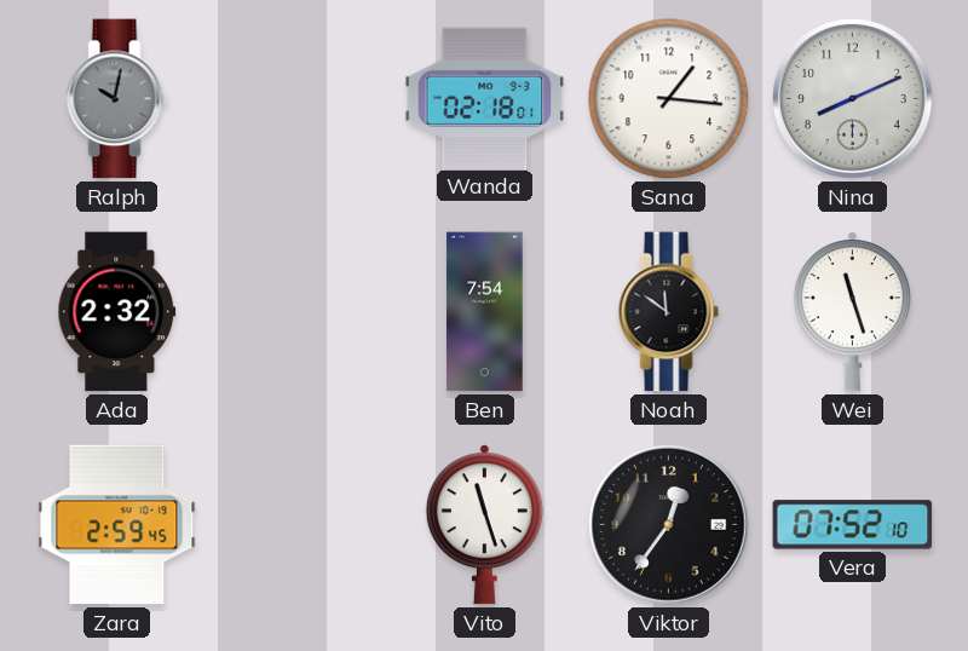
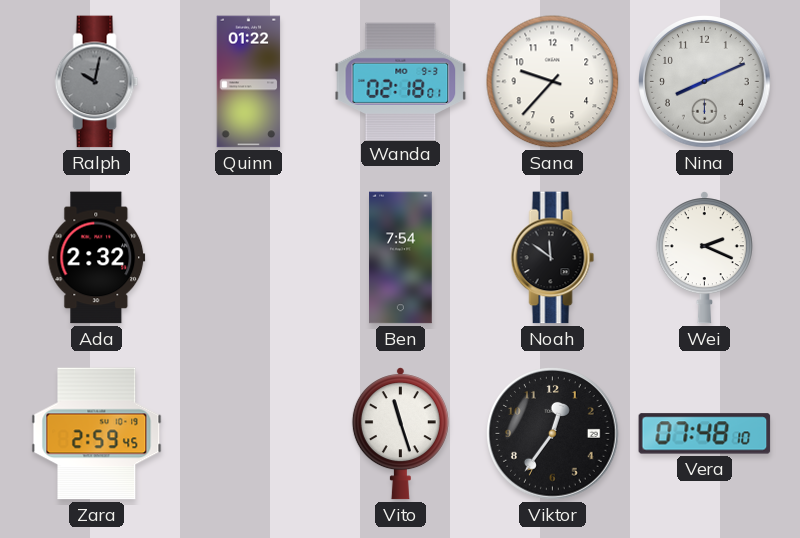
Quinn: none -> 01:22
Sana: 1:16 -> 9:37
Wei: 11:27 -> 2:19
Vera: 07:52 -> 07:48
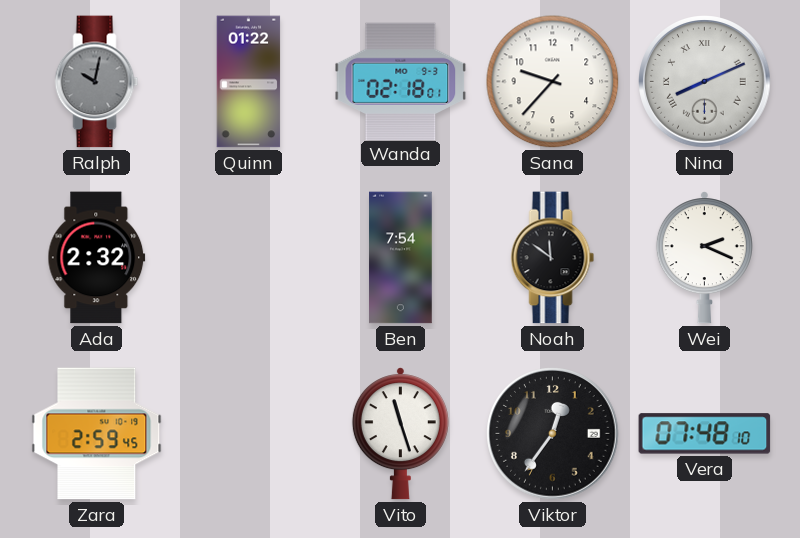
Nina numerals: Arabic -> Roman
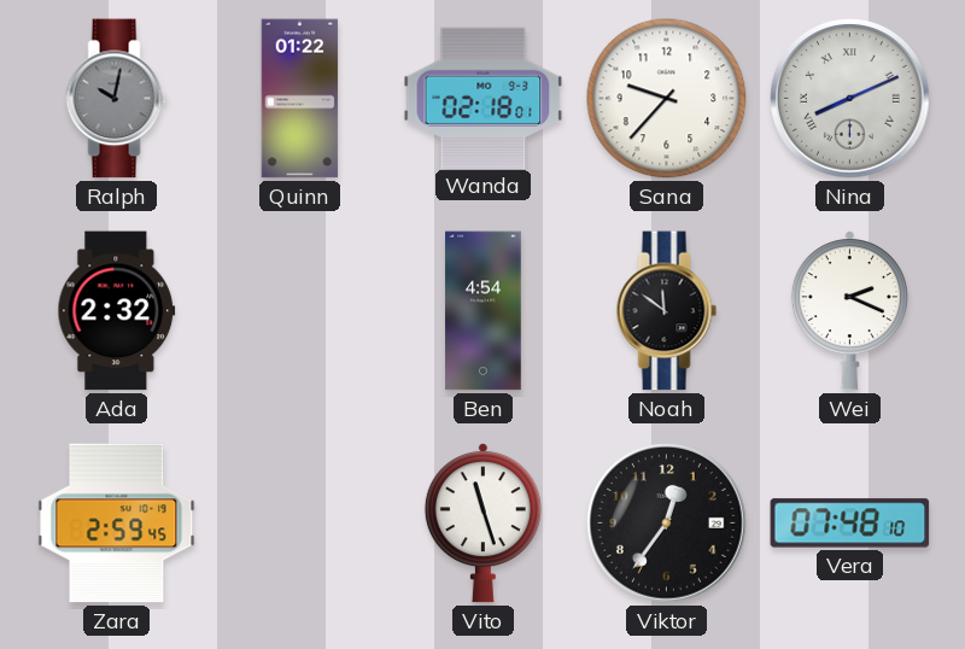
Ben: 7:54 -> 4:54
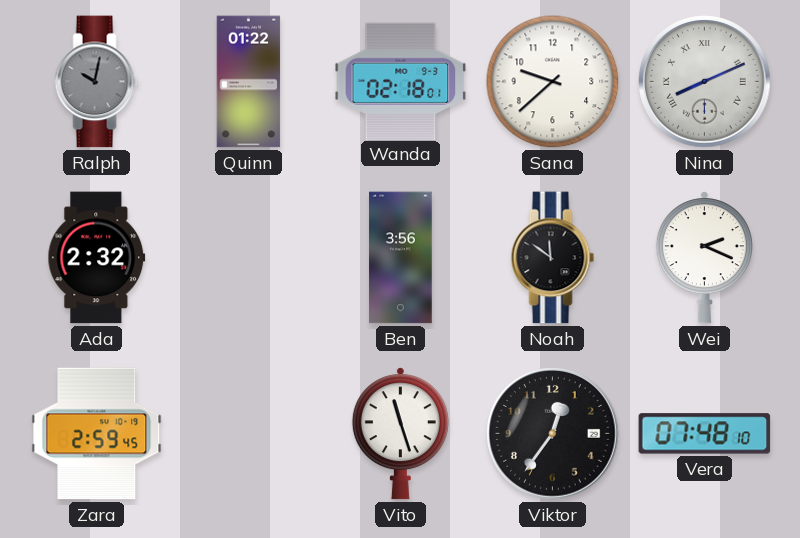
Sana: 9:37 -> 9:38
Ben: 4:54 -> 3:56
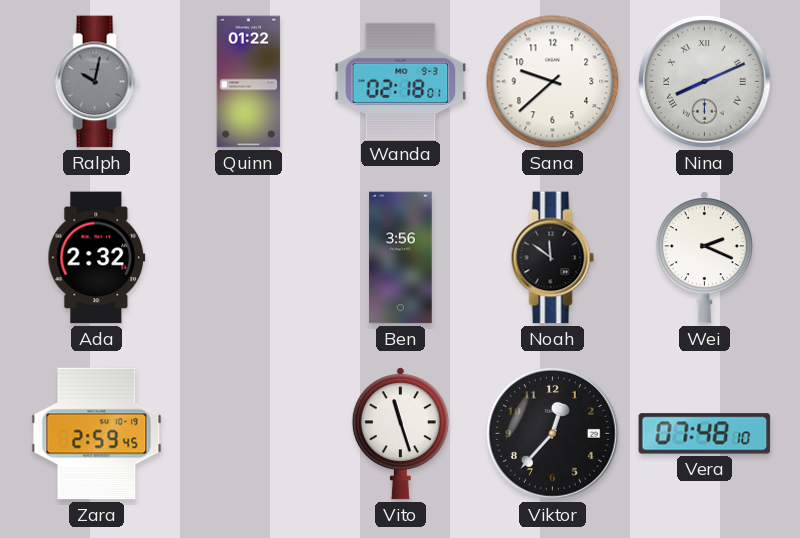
Viktor: 12:36 -> 12:37
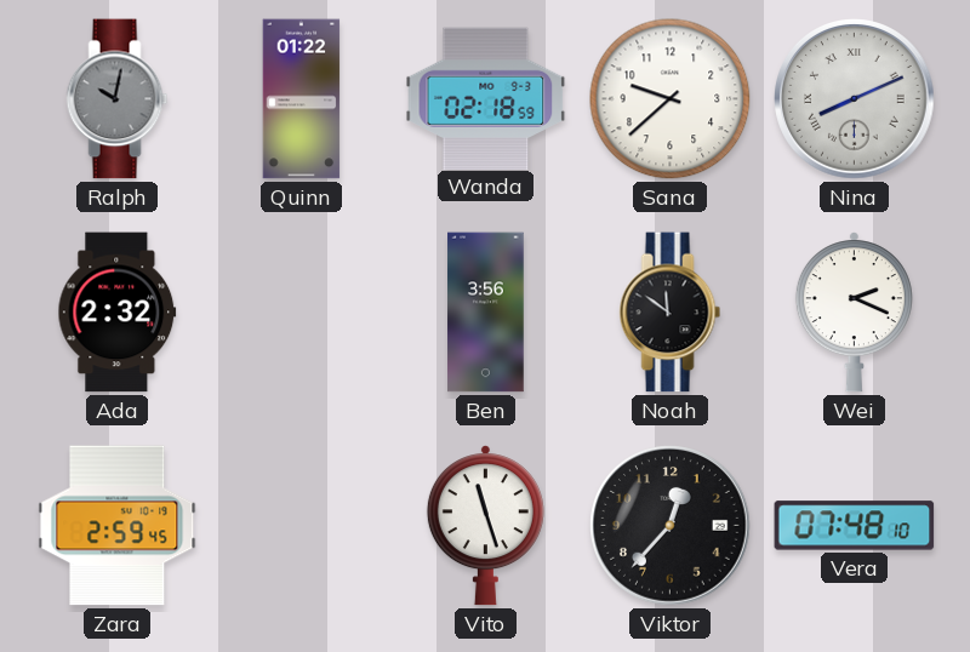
Wanda: 02:18:01 -> 02:18:59
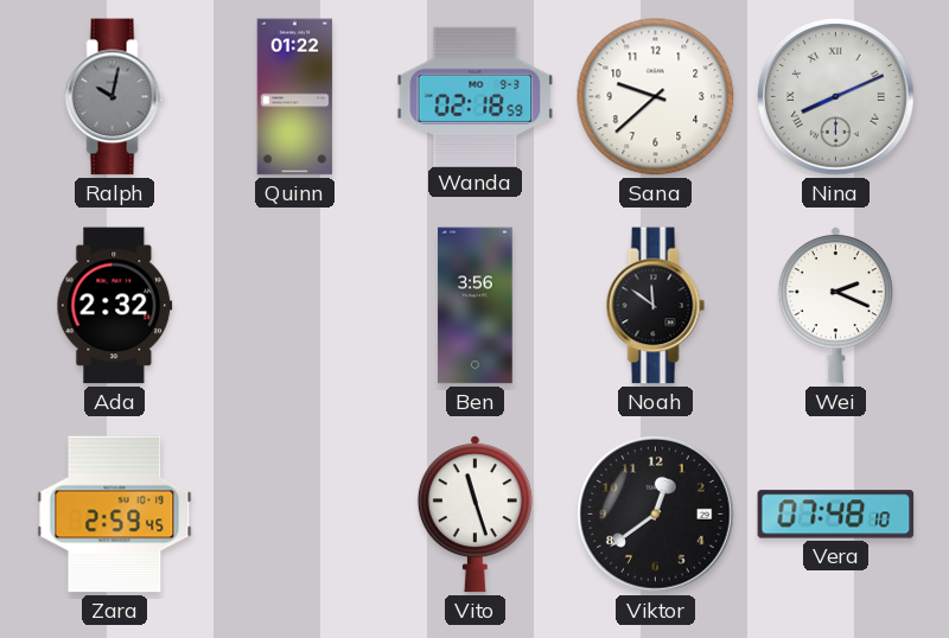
Viktor: 12:37 -> 12:39
